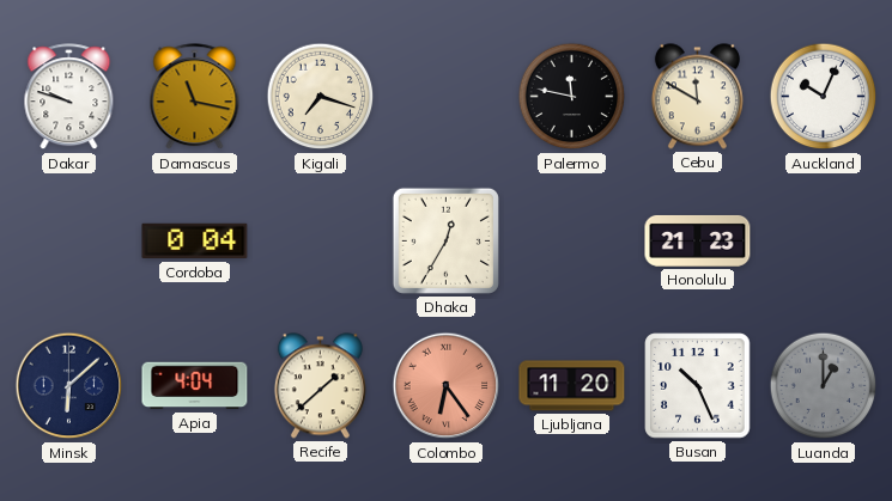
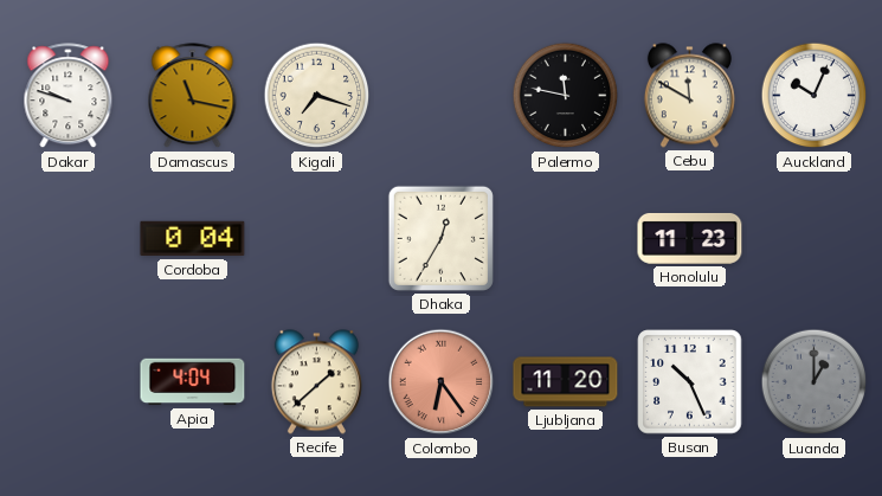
Honolulu: 21:23 -> 11:23
Minsk: 6:08 -> none
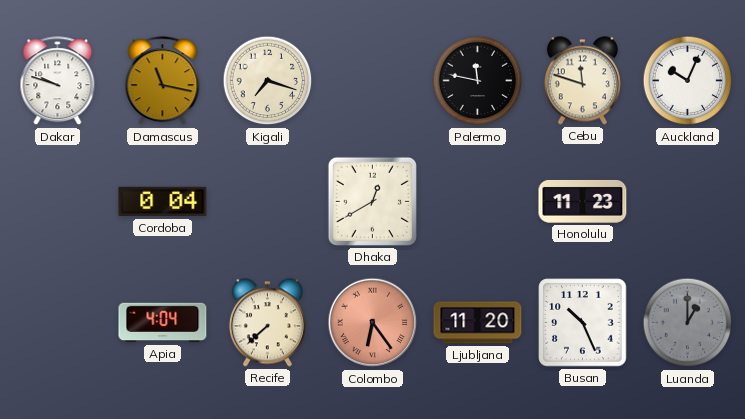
Cebu: 11:50 -> 11:48
Dhaka: 12:35 -> 12:40
Recife: 1:38 -> 7:38
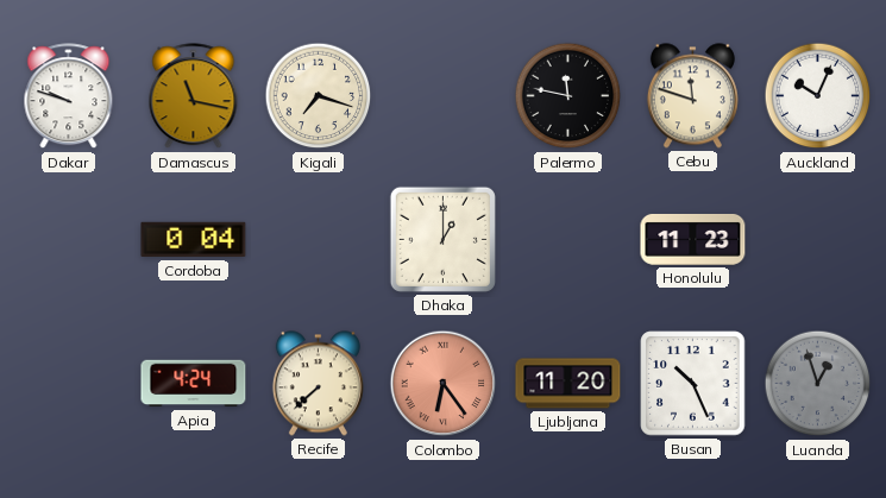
Dhaka: 12:40 -> 1:00
Apia: 4:04 -> 4:24
Luanda: 1:00 -> 12:57
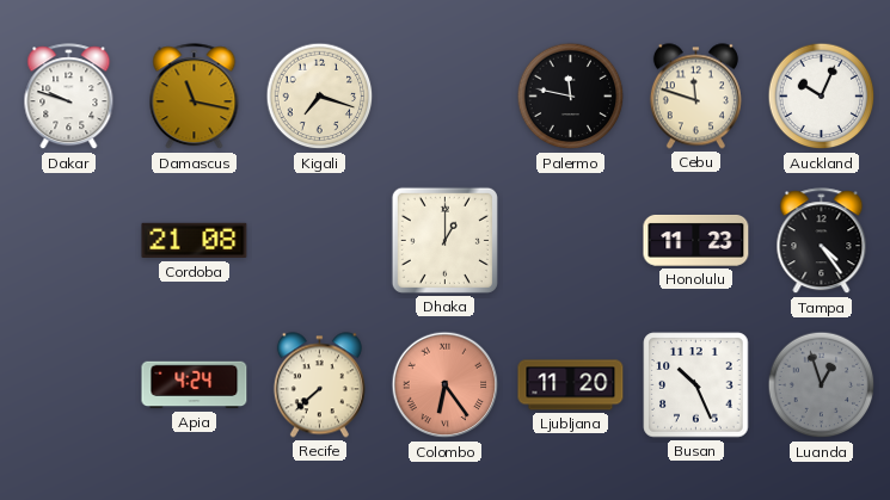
Cordoba: 0:04 -> 21:08
Tampa: none -> 4:24
